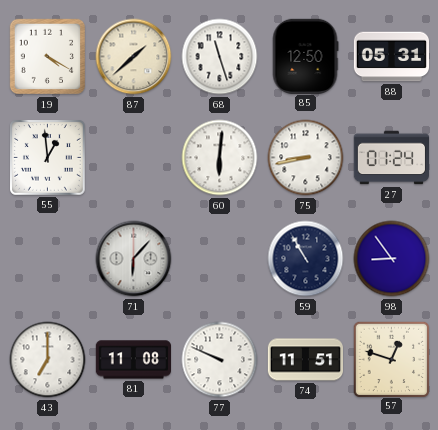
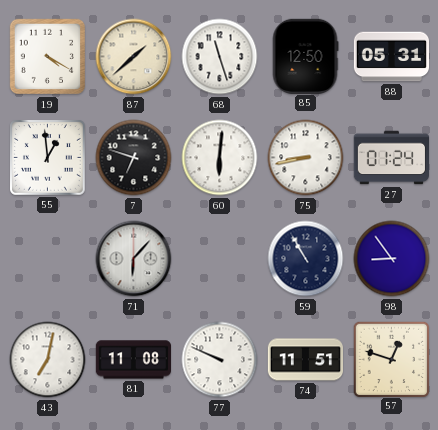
7: none -> 6:48
43: 7:00 -> 7:02
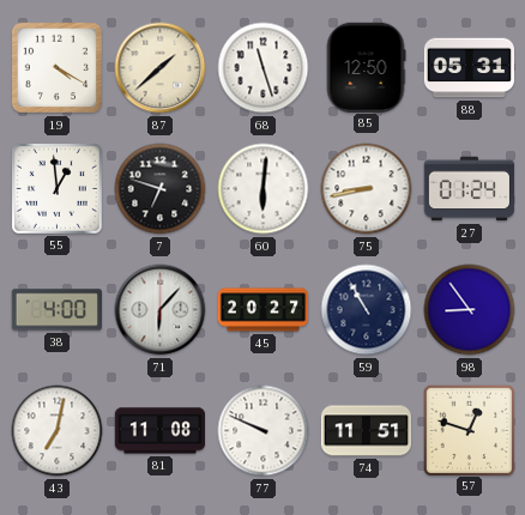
38: none -> 4:00
45: none -> 20:27
